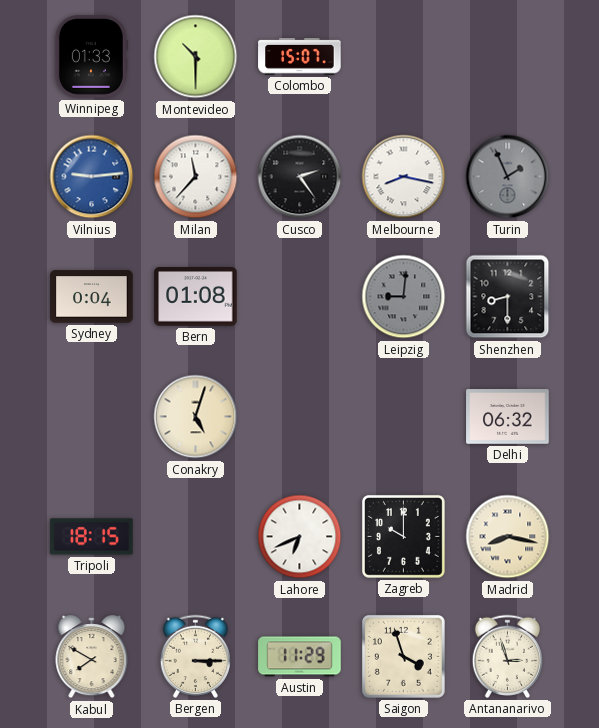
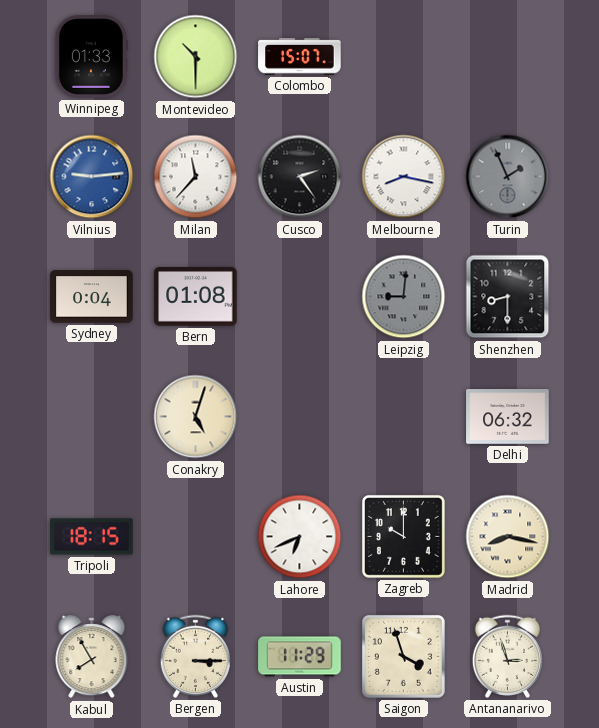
Kabul: 7:50 -> 7:55
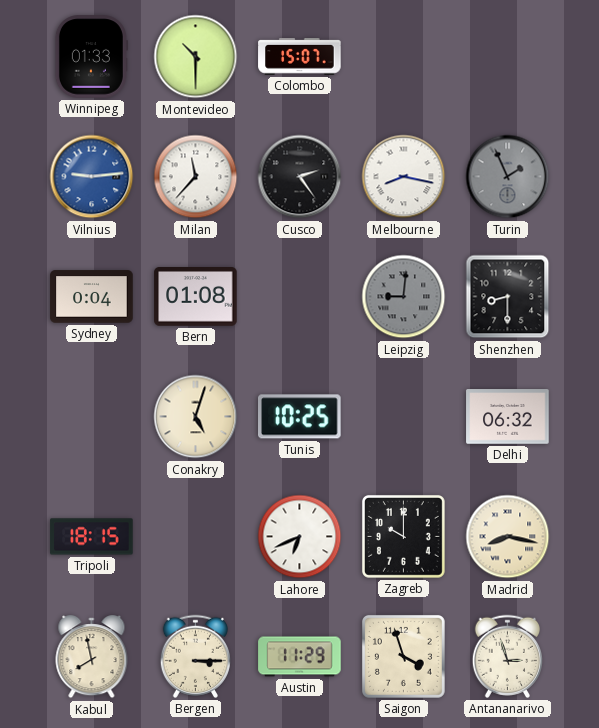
Tunis: none -> 10:25
Kabul: 7:55 -> 7:58
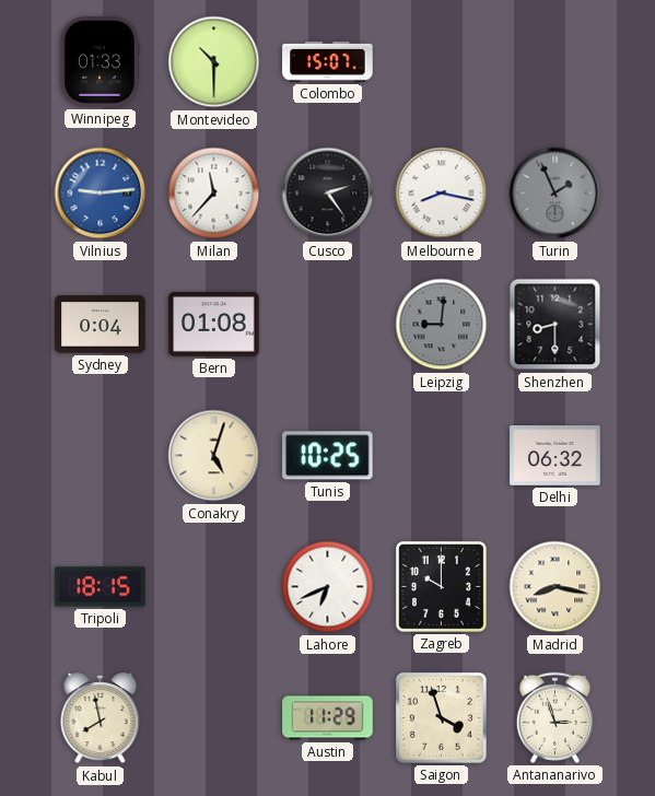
Bergen: 3:15 -> none
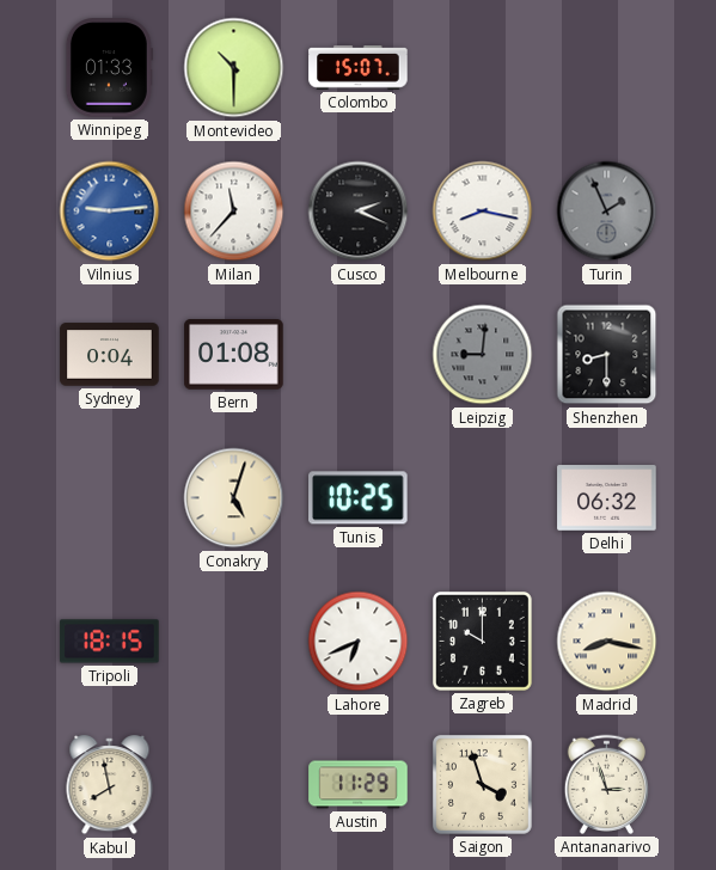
Cusco: 2:24 -> 2:19
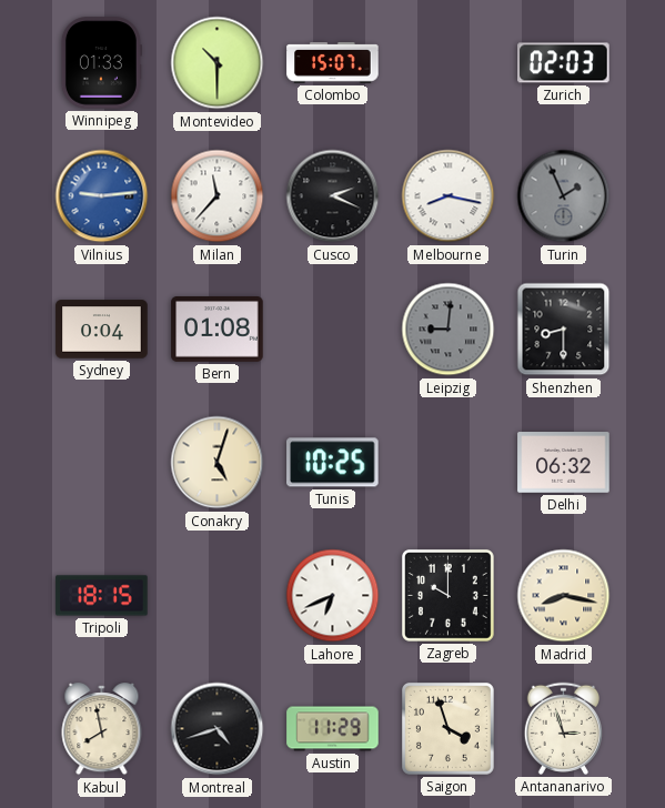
Zurich: none -> 02:03
Montreal: none -> 4:42
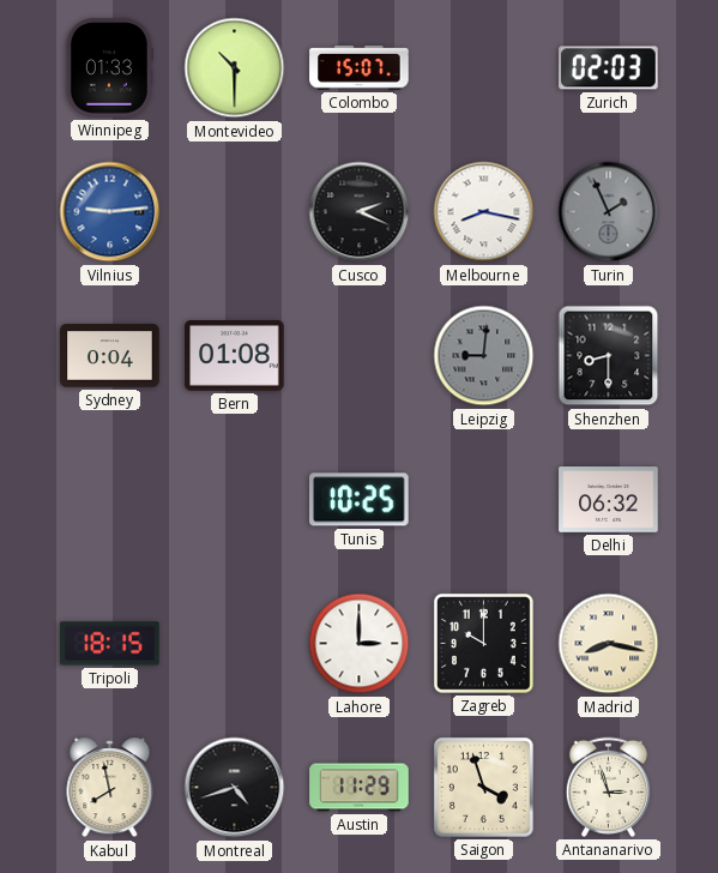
Milan: 11:37 -> none
Conakry: 5:03 -> none
Lahore: 6:41 -> 3:00
